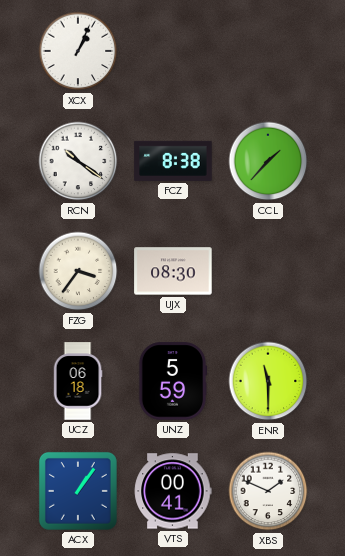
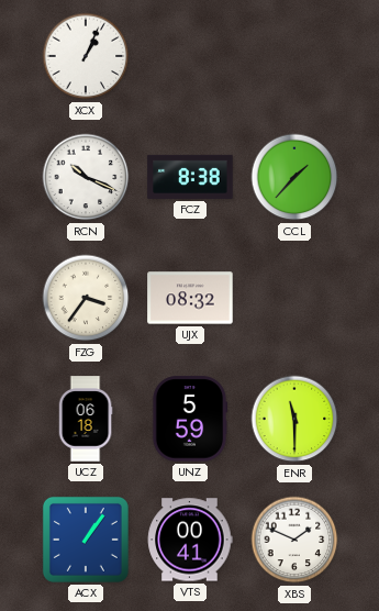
RCN: 10:21 -> 10:19
UJX: 08:30 -> 08:32
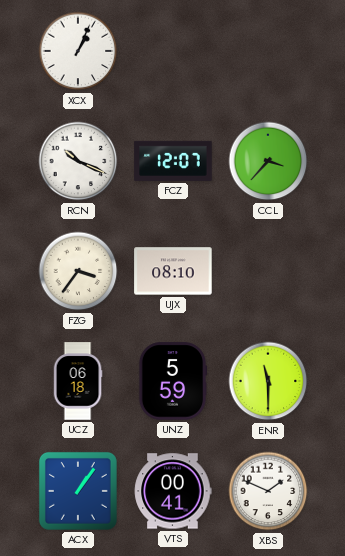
FCZ: 8:38 -> 12:07
CCL: 1:37 -> 3:37
UJX: 08:32 -> 08:10
